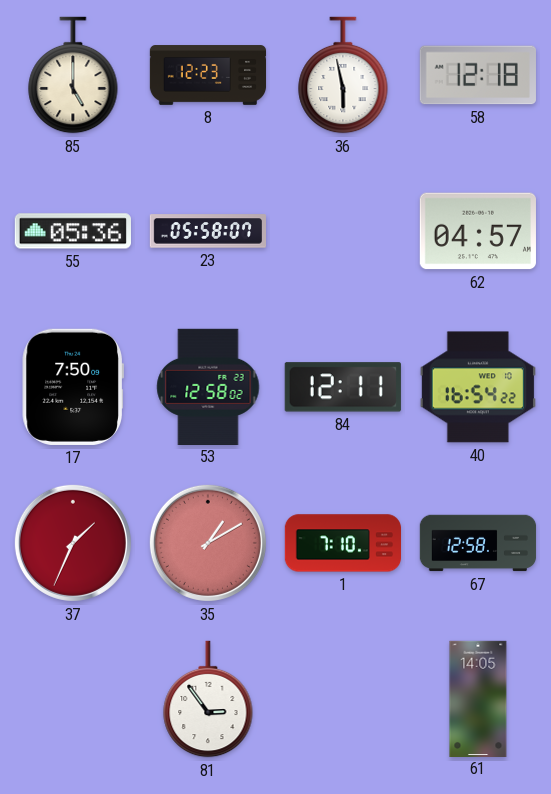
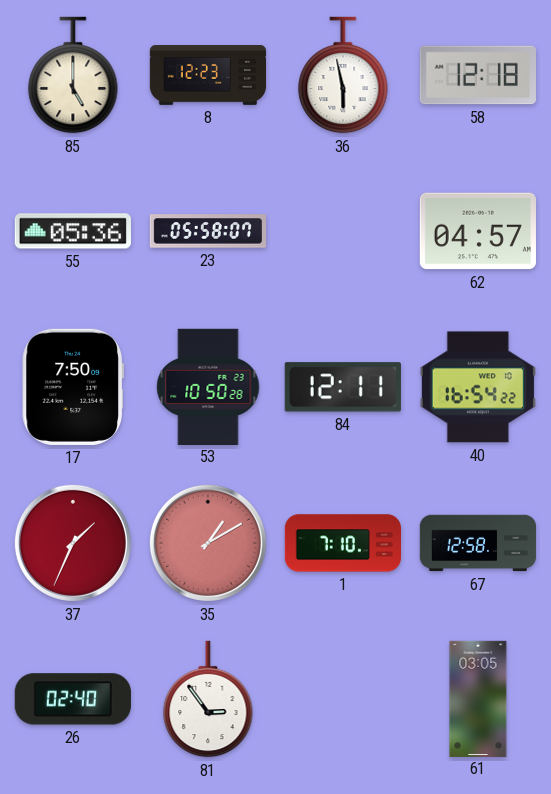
53: 12:58 -> 10:50
26: none -> 02:40
61: 14:05 -> 03:05
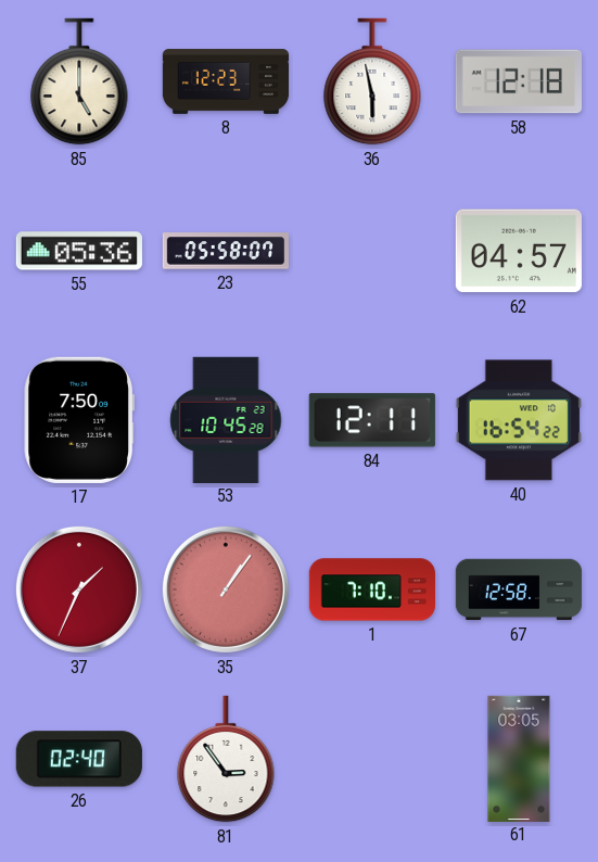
53: 10:50 -> 10:45
35: 1:10 -> 1:06
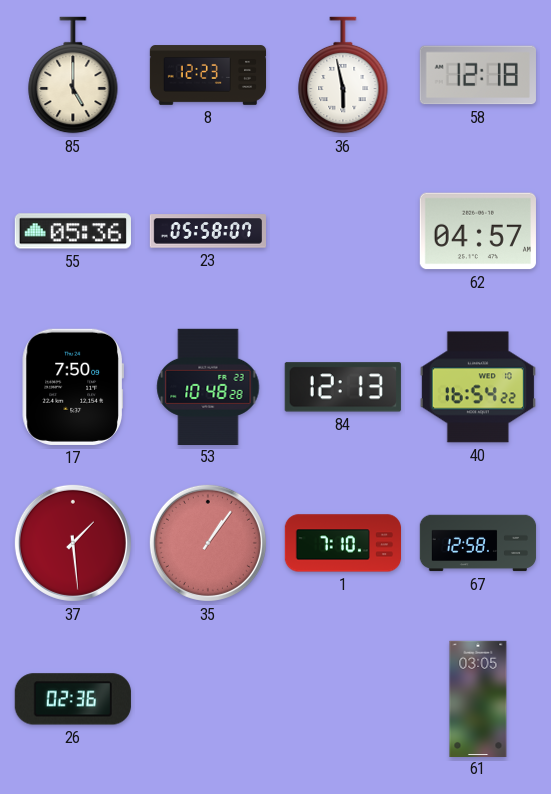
53: 10:45 -> 10:48
84: 12:11 -> 12:13
37: 1:34 -> 1:29
26: 02:40 -> 02:36
81: 2:54 -> none
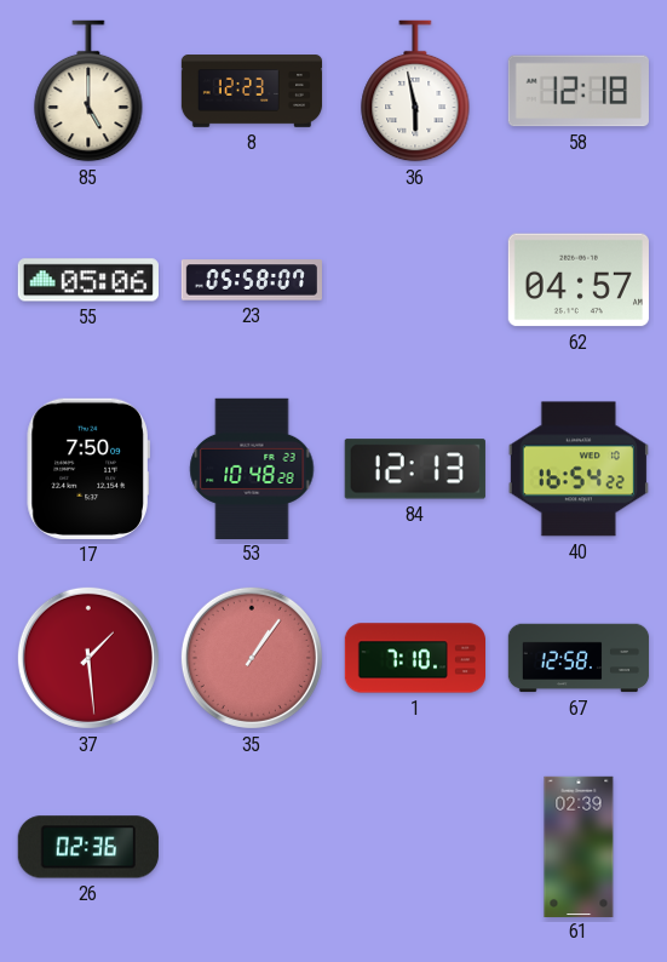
55: 05:36 -> 05:06
61: 03:05 -> 02:39
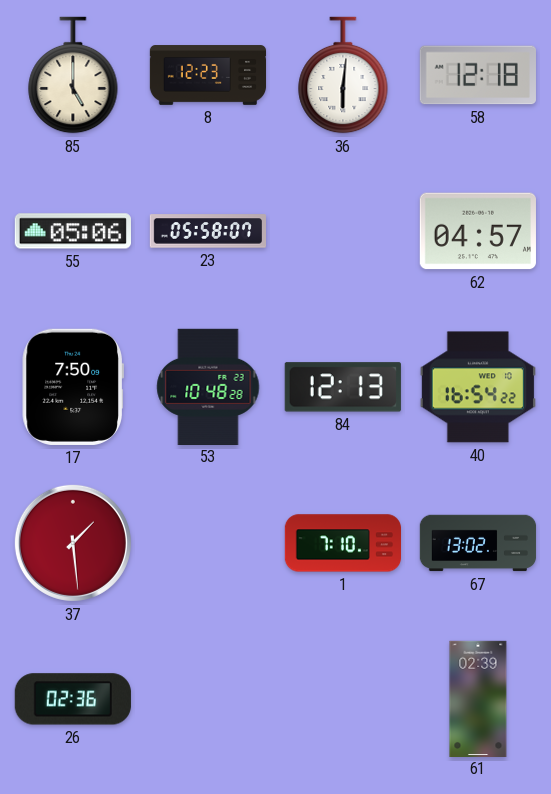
36: 5:58 -> 6:01
35: 1:06 -> none
67: 12:58 -> 13:02
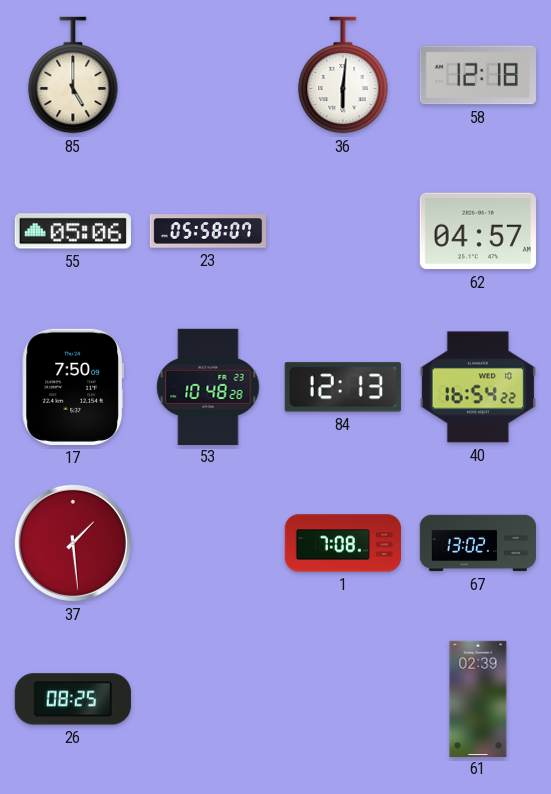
8: 12:23 -> none
1: 7:10 -> 7:08
26: 02:36 -> 08:25
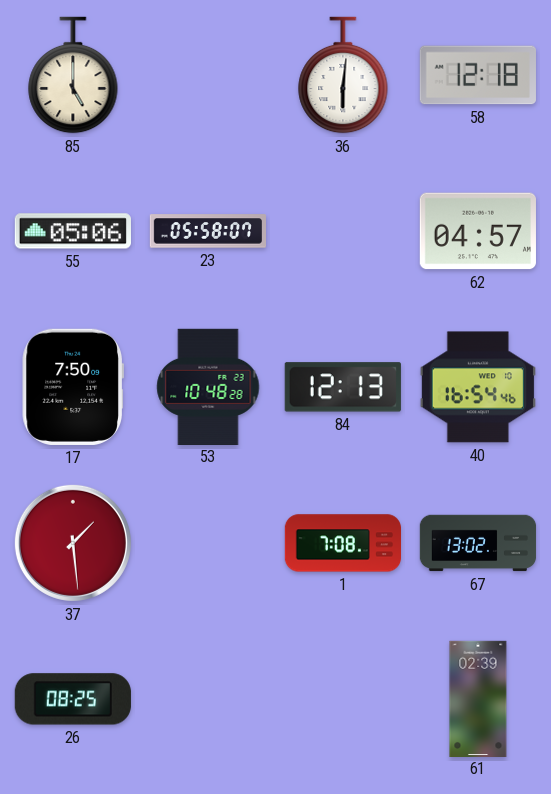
40: 16:54:22 -> 16:54:46
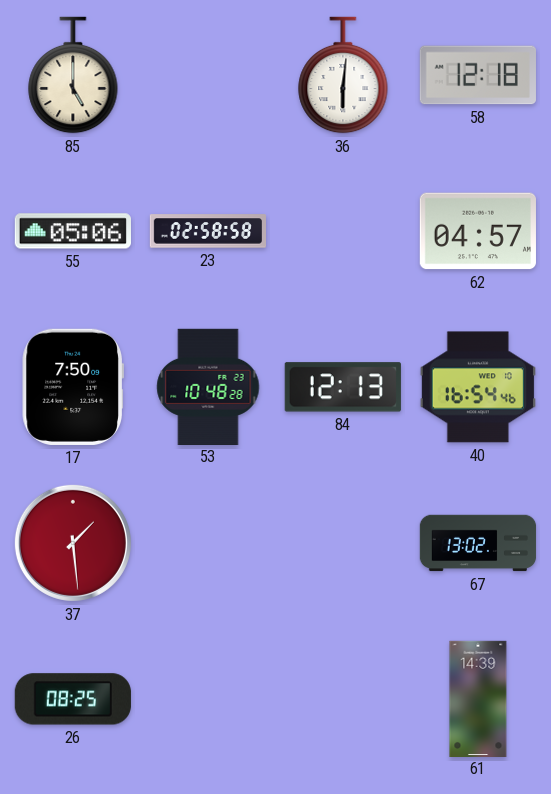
23: 05:58 -> 02:58
1: 7:08 -> none
61: 02:39 -> 14:39
